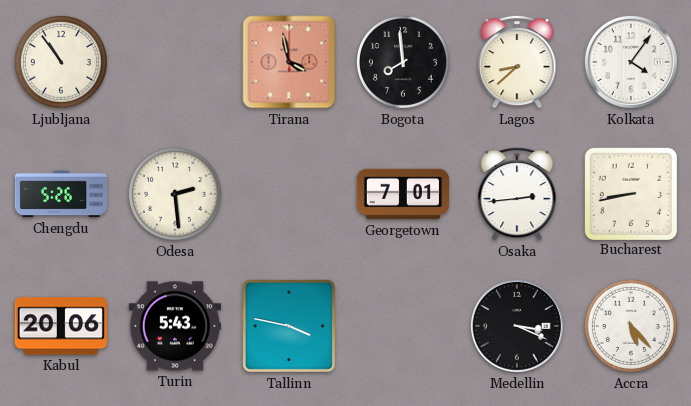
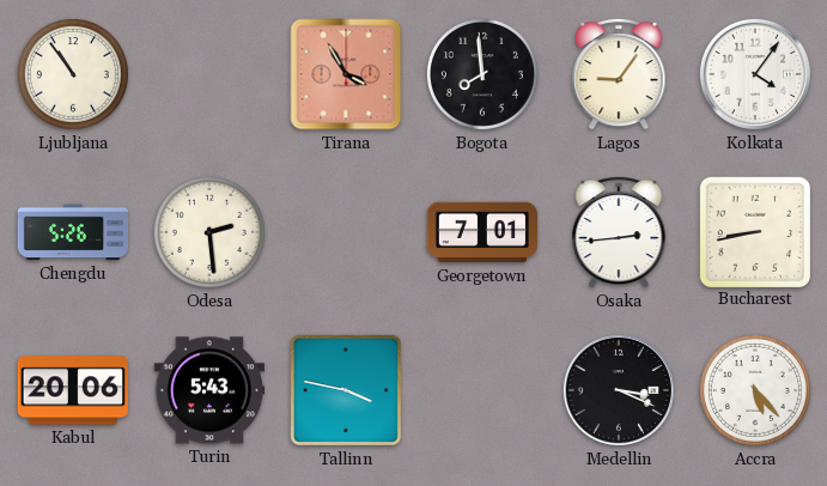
Tirana: 3:58 -> 3:55
Lagos: 8:38 -> 9:06
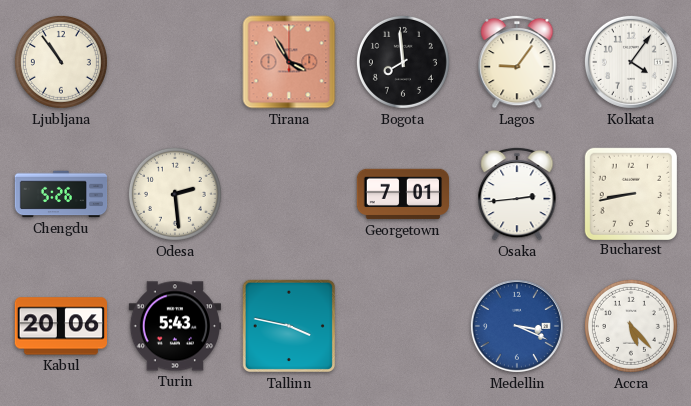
Medellin dial: black -> blue
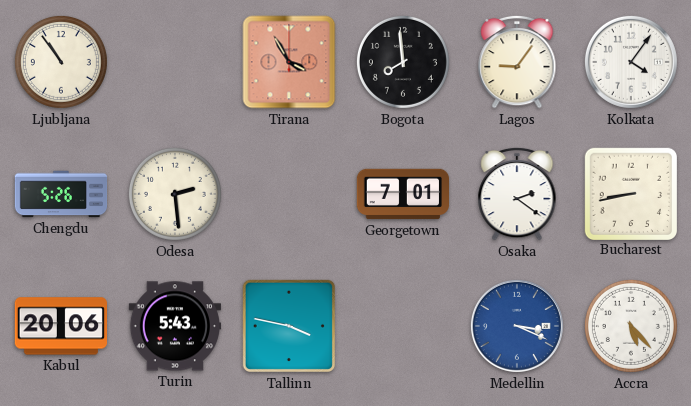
Osaka: 2:44 -> 2:21
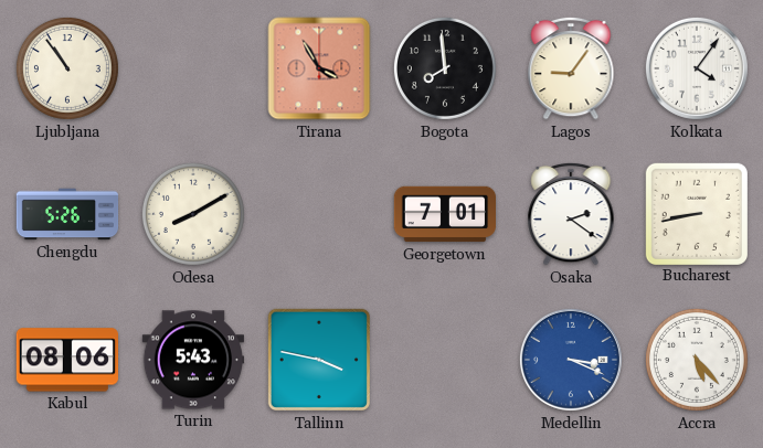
Odesa: 2:29 -> 8:10
Kabul: 20:06 -> 08:06
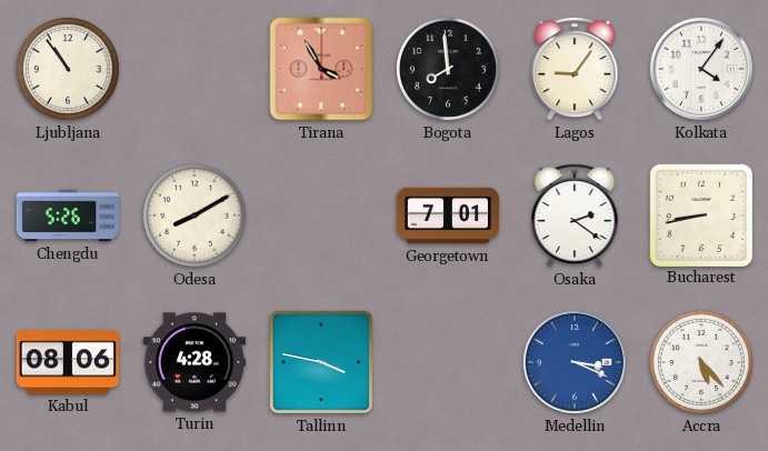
Turin: 5:43 -> 4:28
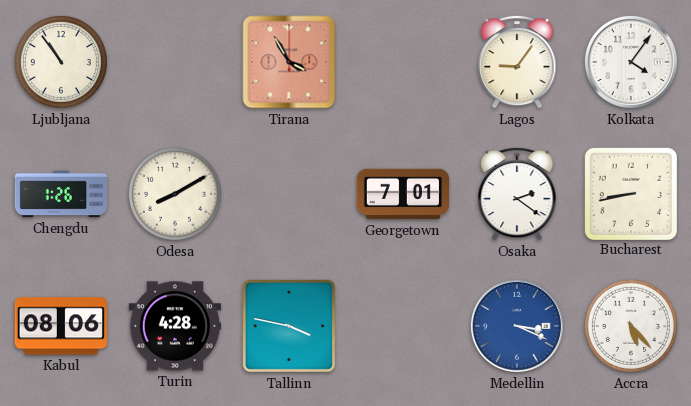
Bogota: 7:59 -> none
Chengdu: 5:26 -> 1:26
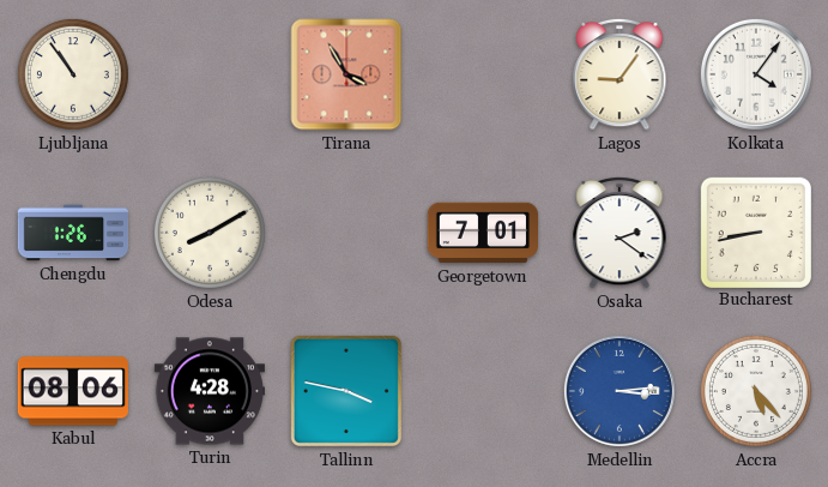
Medellin: 3:19 -> 3:14
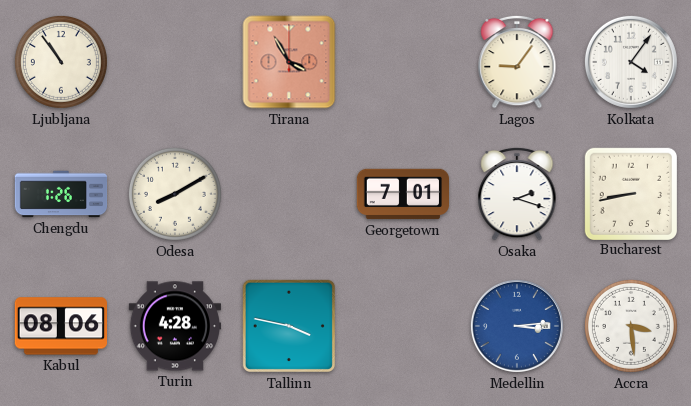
Osaka: 2:21 -> 2:18
Accra: 5:23 -> 3:29
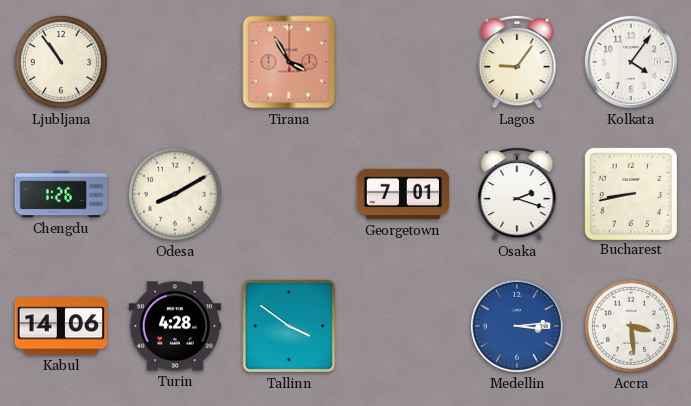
Kabul: 08:06 -> 14:06
Tallinn: 3:47 -> 3:51
